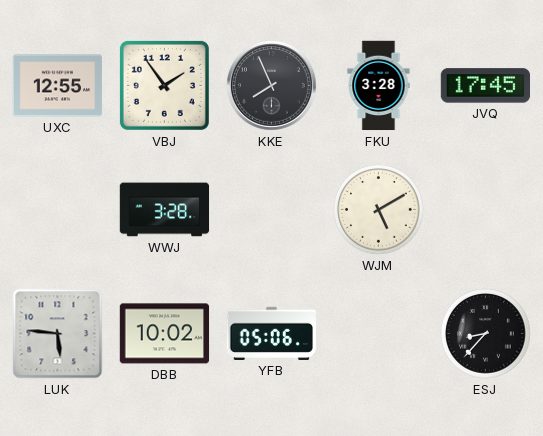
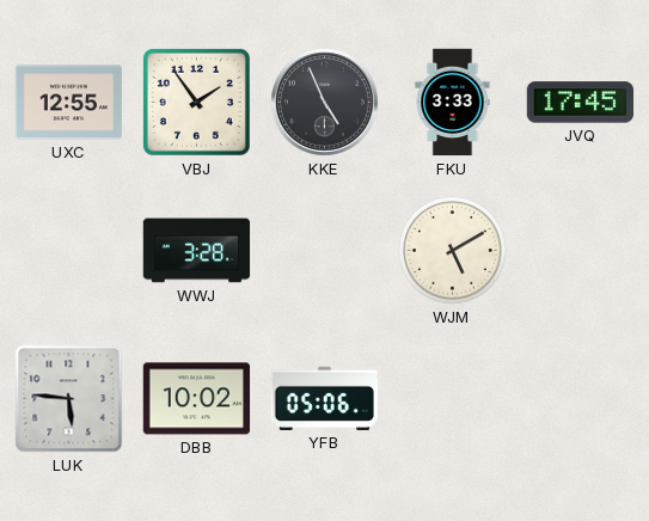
KKE: 7:56 -> 4:56
FKU: 3:28 -> 3:33
ESJ: 8:37 -> none
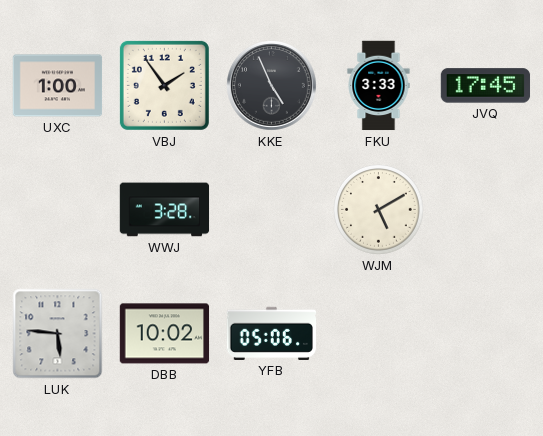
UXC: 12:55 -> 1:00
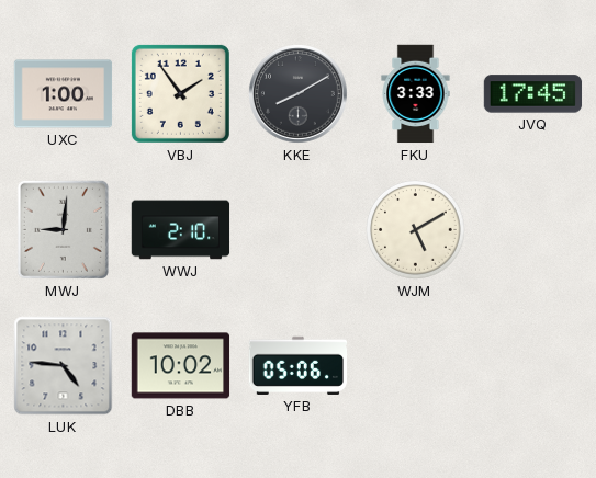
KKE: 4:56 -> 8:10
MWJ: none -> 9:01
WWJ: 3:28 -> 2:10
LUK: 5:46 -> 4:46
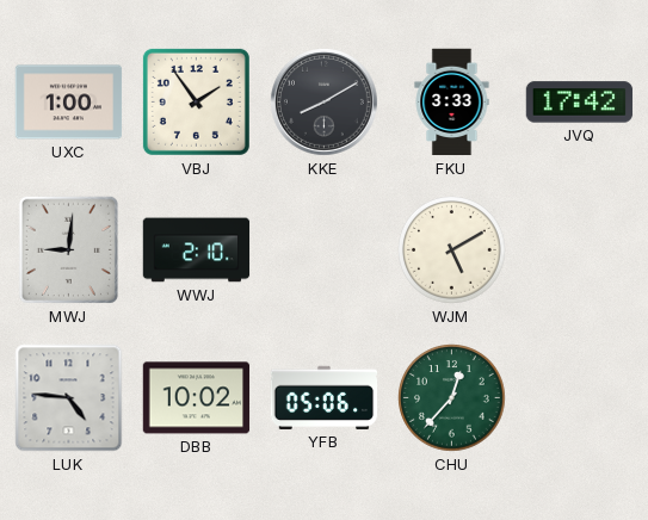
JVQ: 17:45 -> 17:42
CHU: none -> 12:37
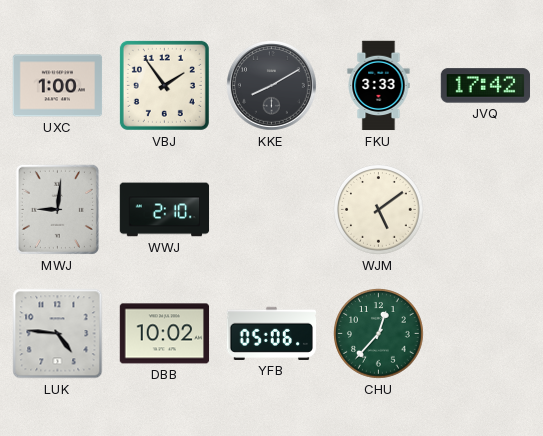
WJM: 5:10 -> 5:09
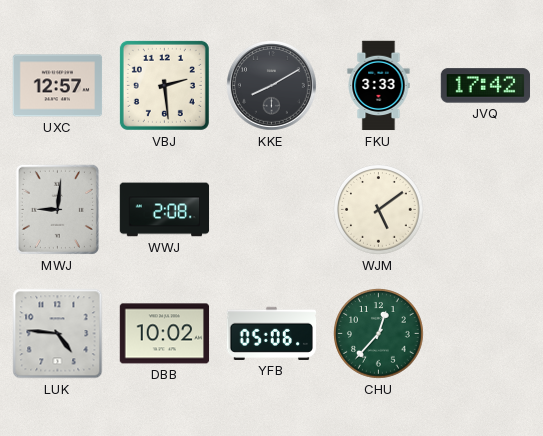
UXC: 1:00 -> 12:57
VBJ: 1:54 -> 2:29
WWJ: 2:10 -> 2:08
